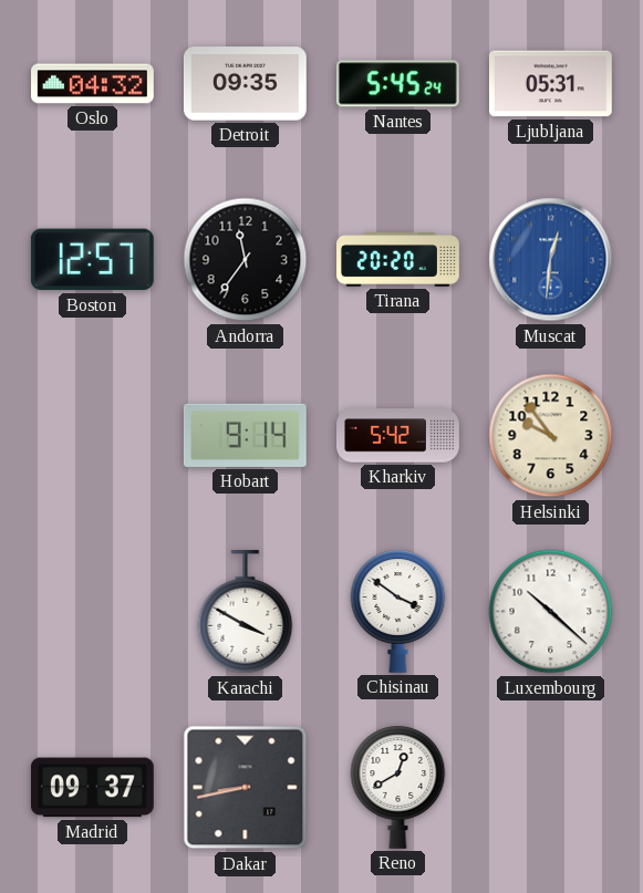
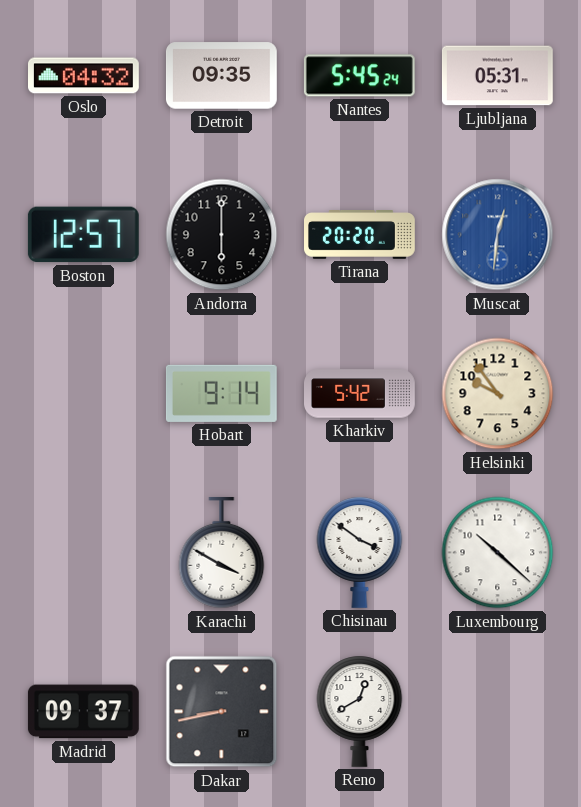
Andorra: 11:36 -> 6:00
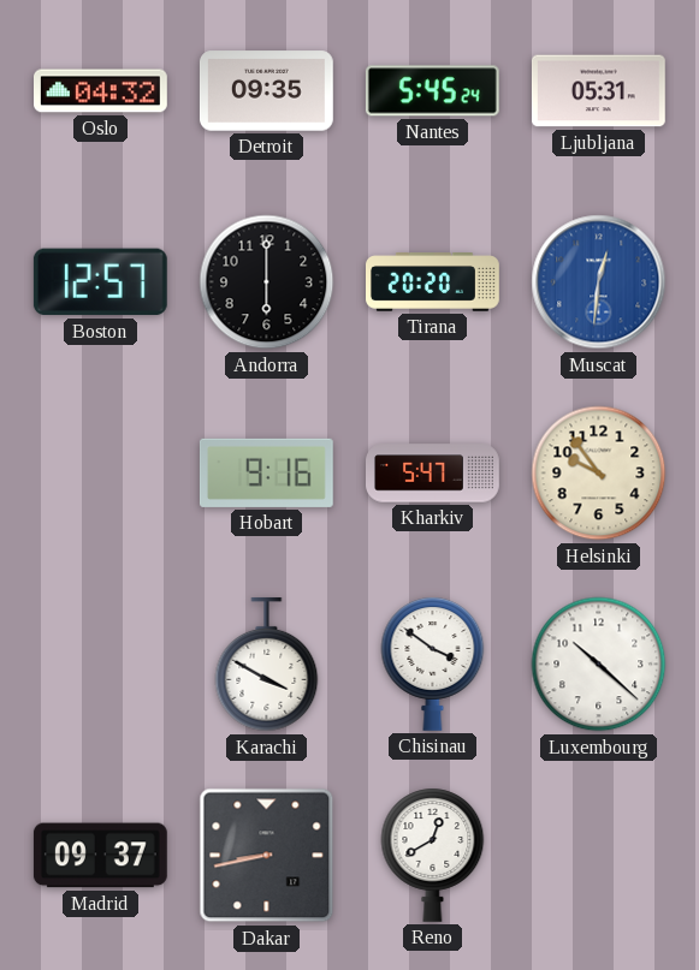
Hobart: 9:14 -> 9:16
Kharkiv: 5:42 -> 5:47
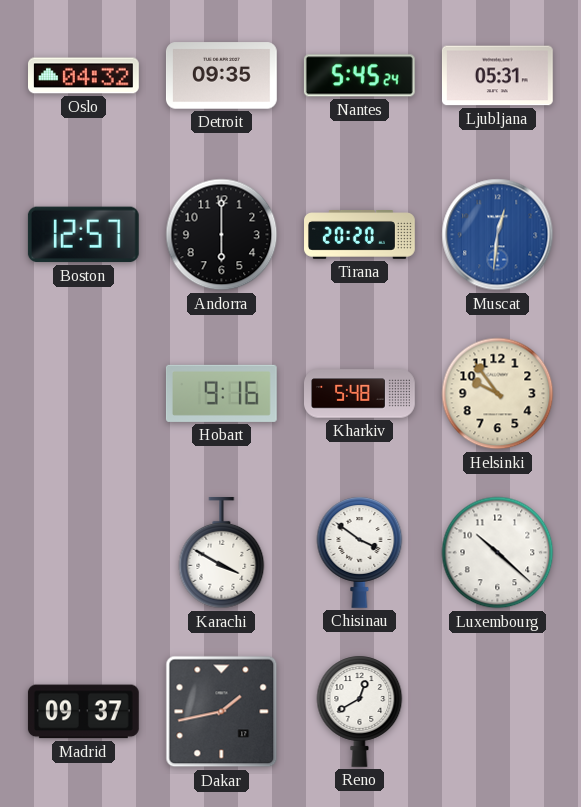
Kharkiv: 5:47 -> 5:48
Dakar: 8:43 -> 1:43
